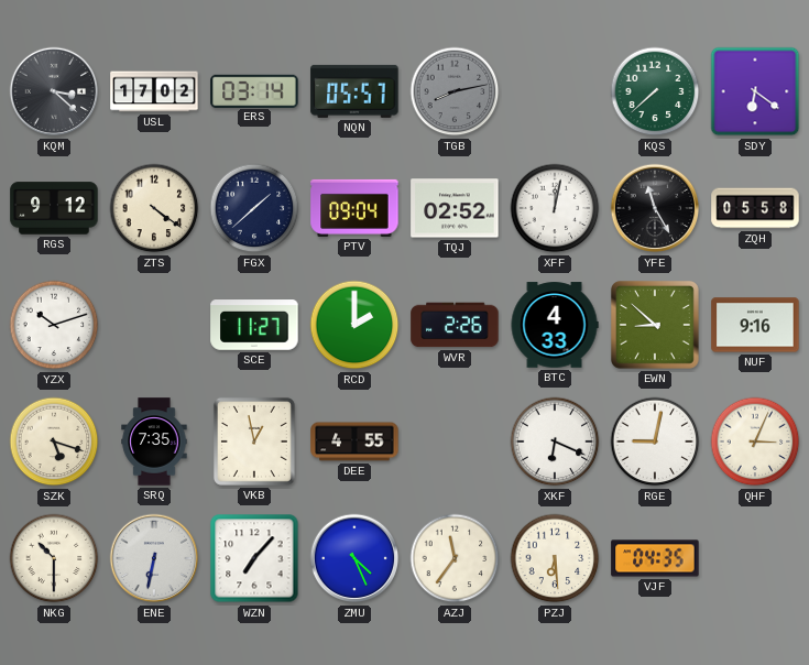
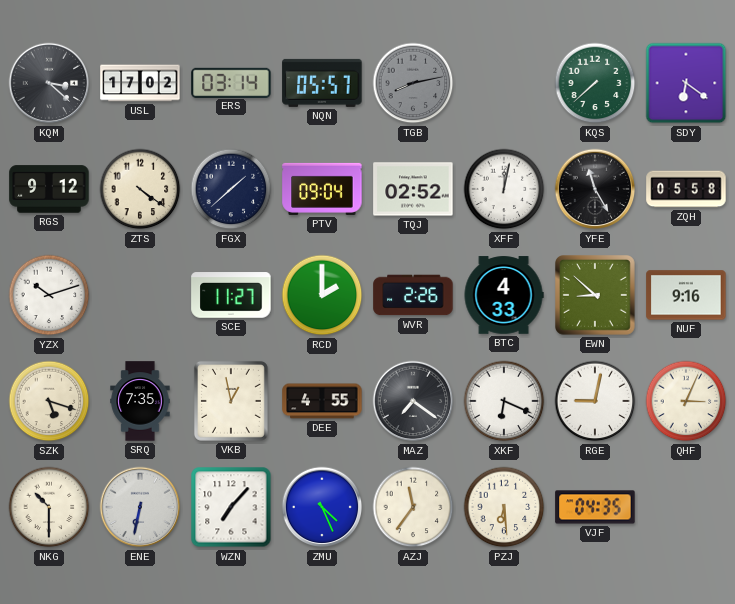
MAZ: none -> 7:21
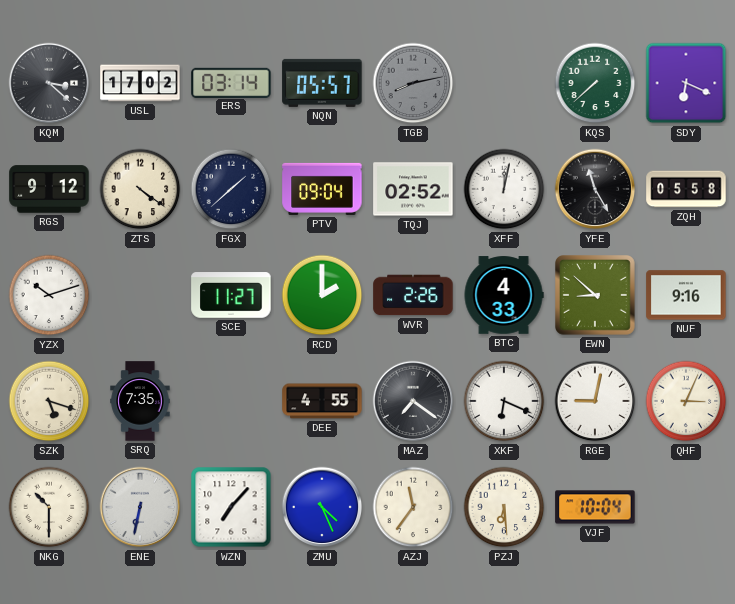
SDY: 6:21 -> 6:19
VKB: 12:58 -> none
VJF: 04:35 -> 10:04
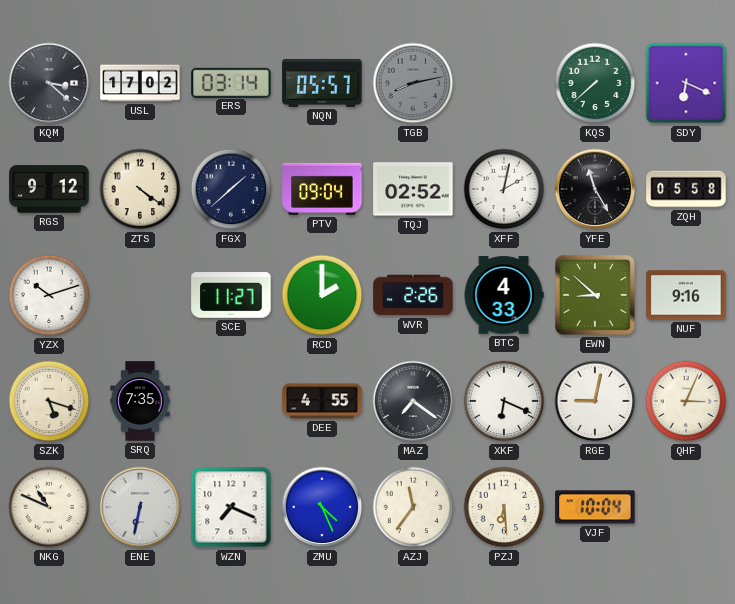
XFF: 12:02 -> 2:02
NKG: 10:30 -> 10:49
WZN: 7:07 -> 7:19
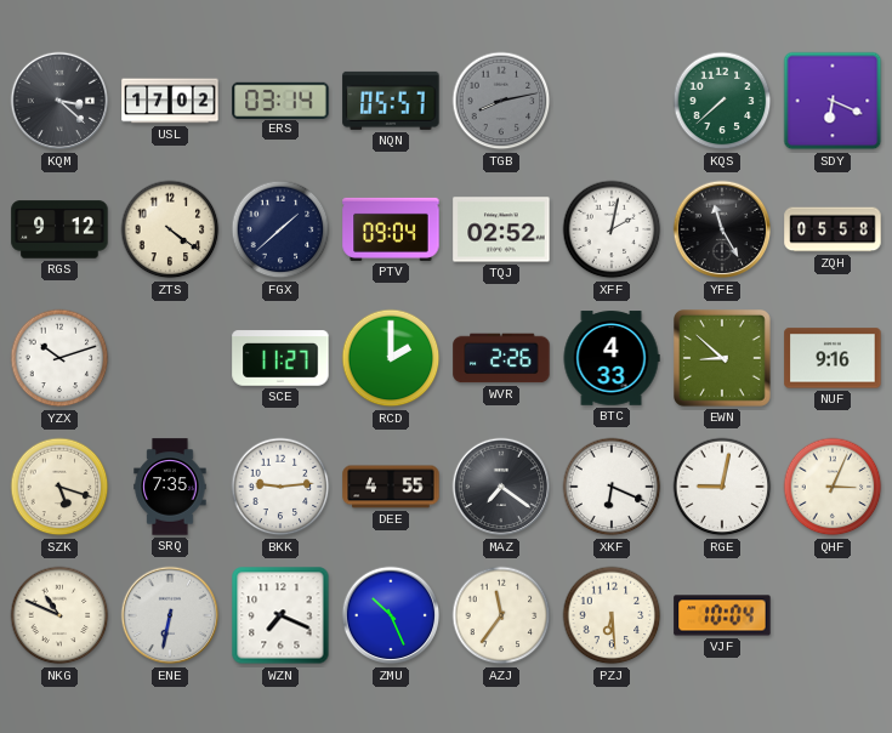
BKK: none -> 9:14
ZMU: 4:26 -> 10:26
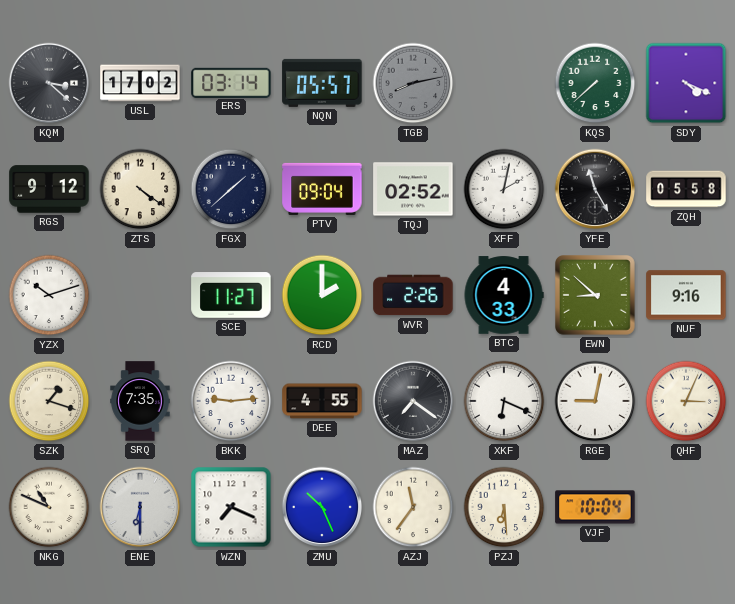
SDY: 6:19 -> 4:19
SZK: 5:18 -> 1:18
ENE: 6:32 -> 6:30
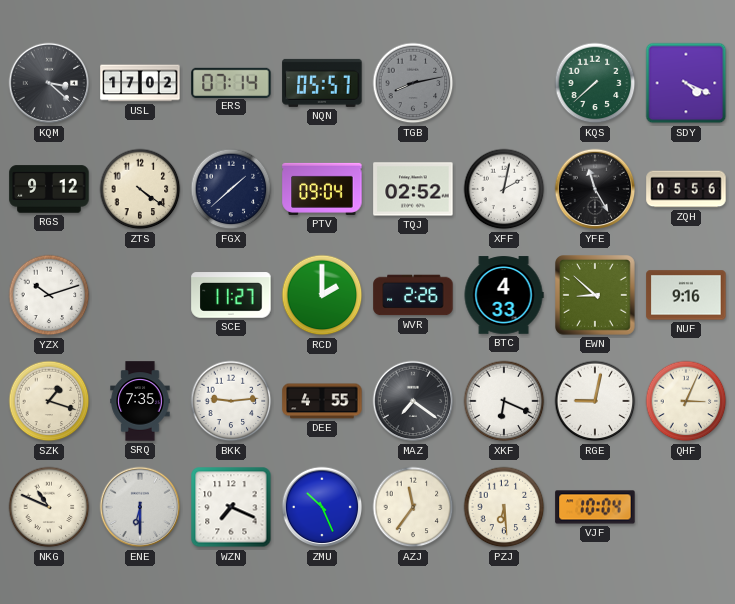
ERS: 03:14 -> 07:14
ZQH: 05:58 -> 05:56
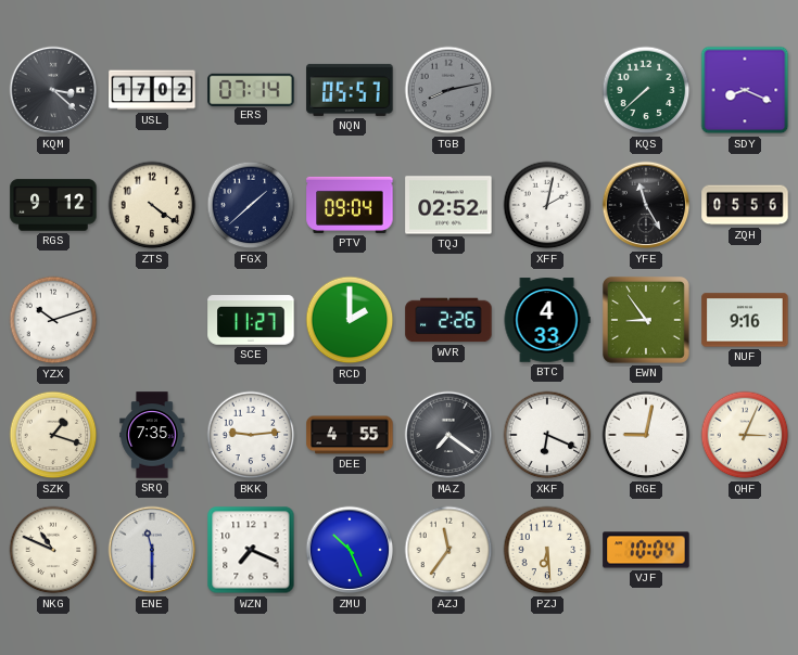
SDY: 4:19 -> 8:19
EWN: 8:52 -> 8:54
ENE: 6:30 -> 11:30
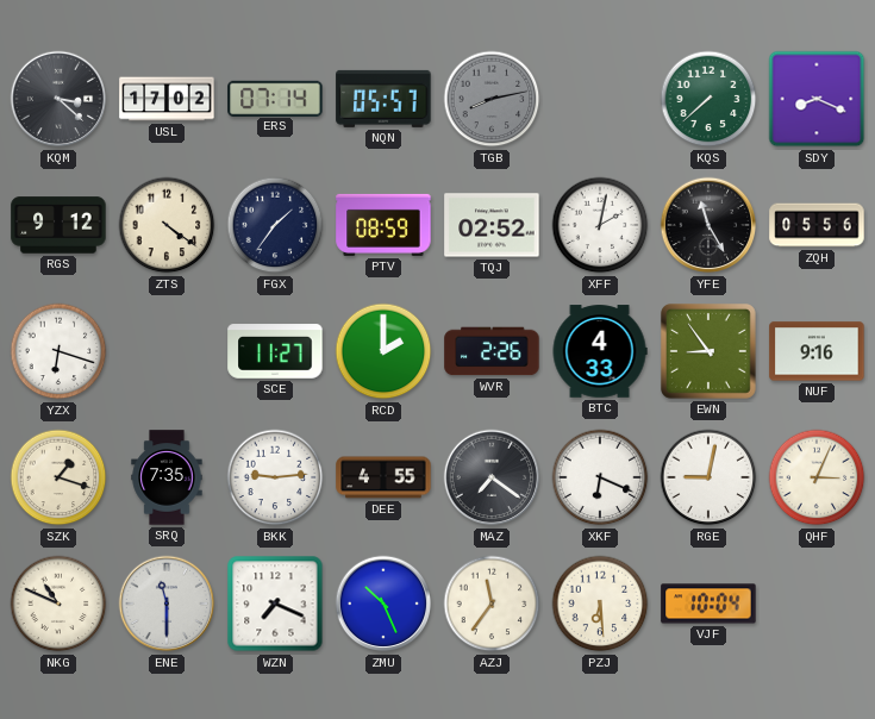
FGX: 1:38 -> 1:36
PTV: 09:04 -> 08:59
YZX: 10:12 -> 6:18
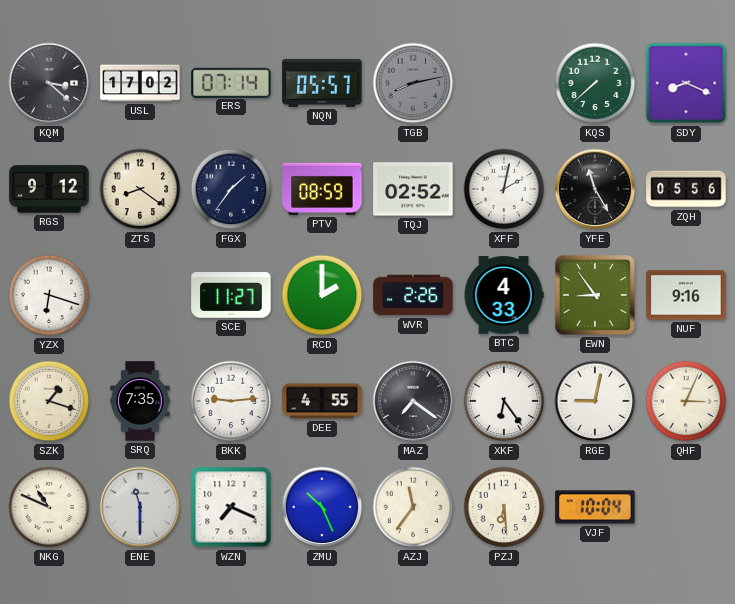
ZTS: 4:21 -> 8:21
XKF: 6:19 -> 6:24
